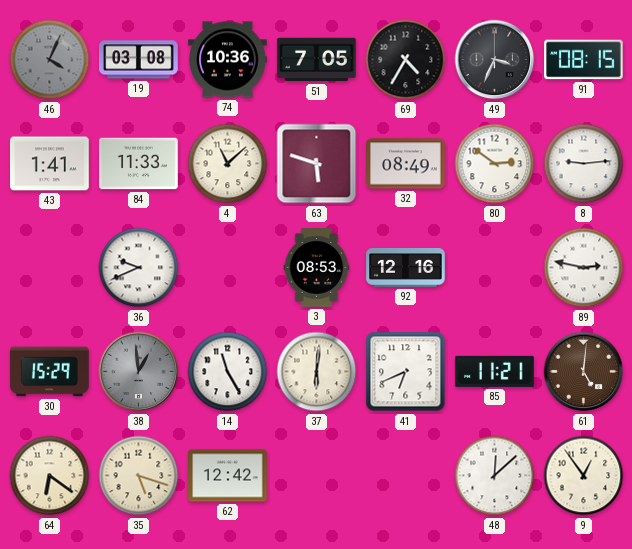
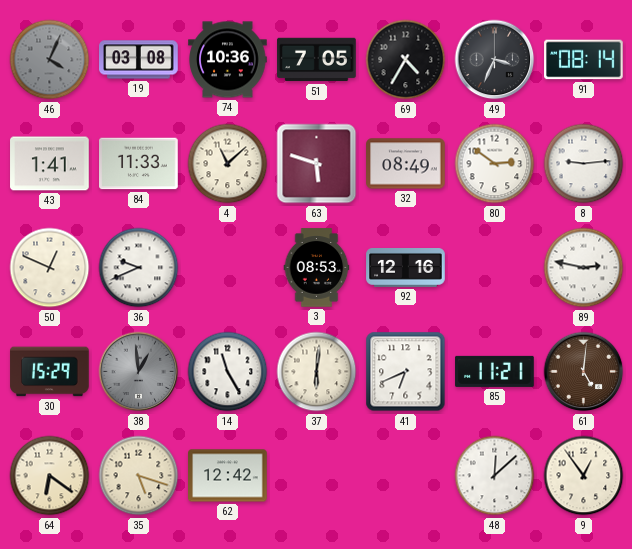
91: 08:15 -> 08:14
50: none -> 12:49
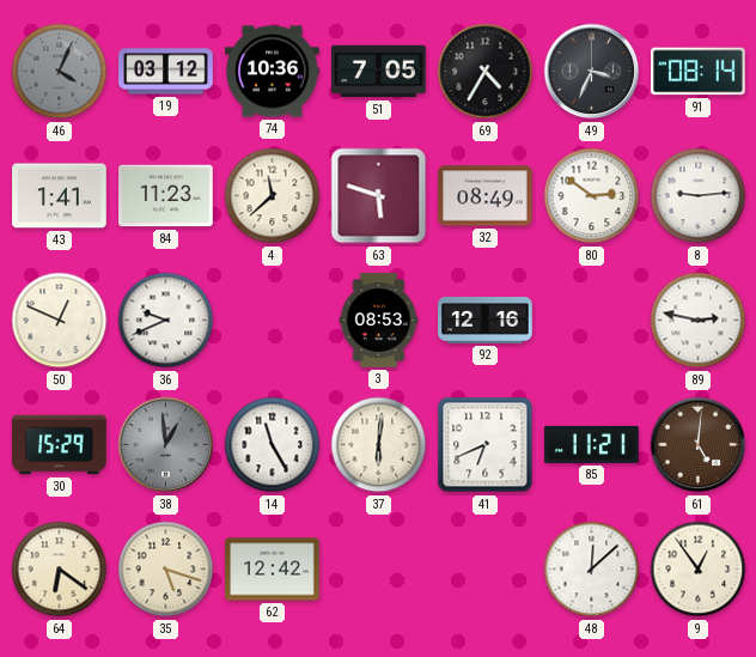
19: 03:08 -> 03:12
84: 11:33 -> 11:23
4: 11:08 -> 11:38
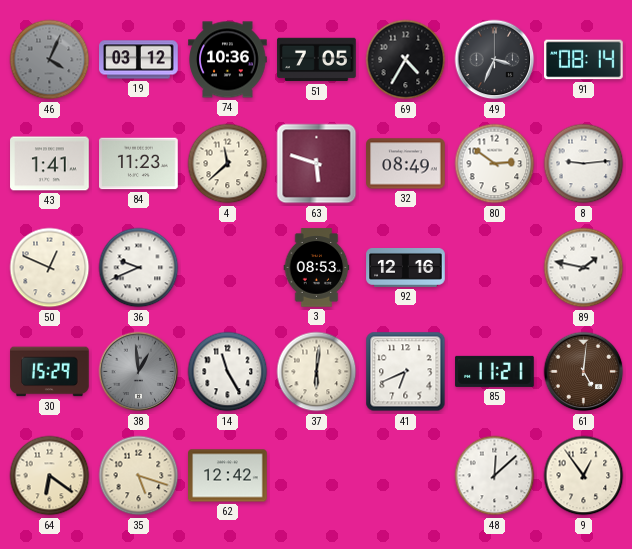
89: 2:47 -> 1:47
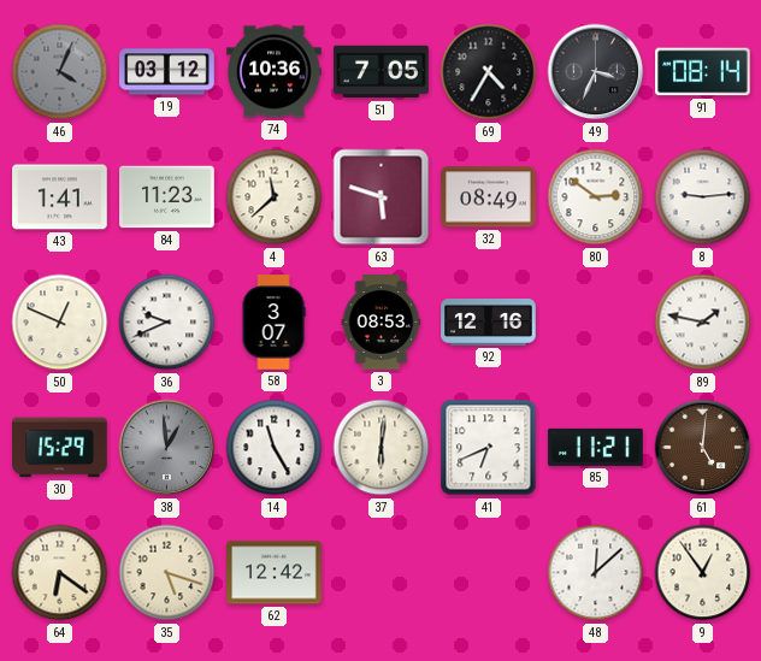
58: none -> 3:07
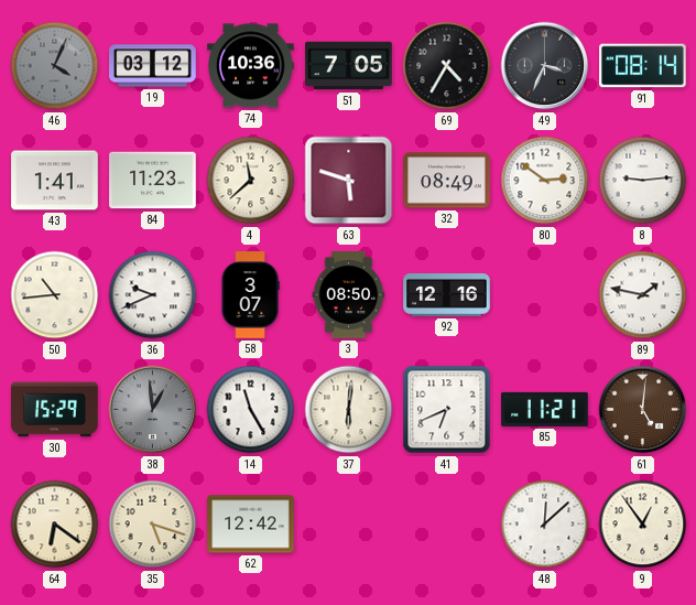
50: 12:49 -> 10:44
3: 08:53 -> 08:50
